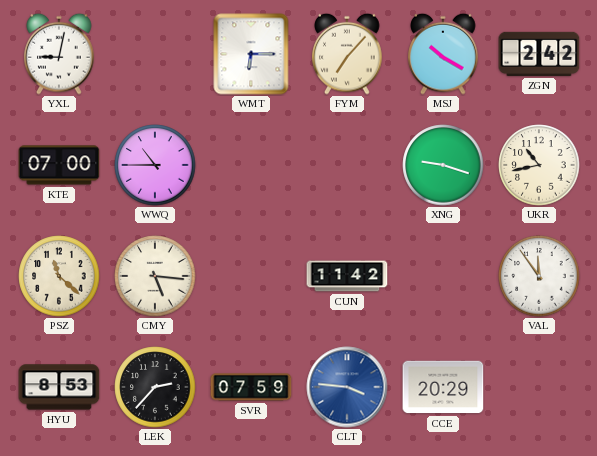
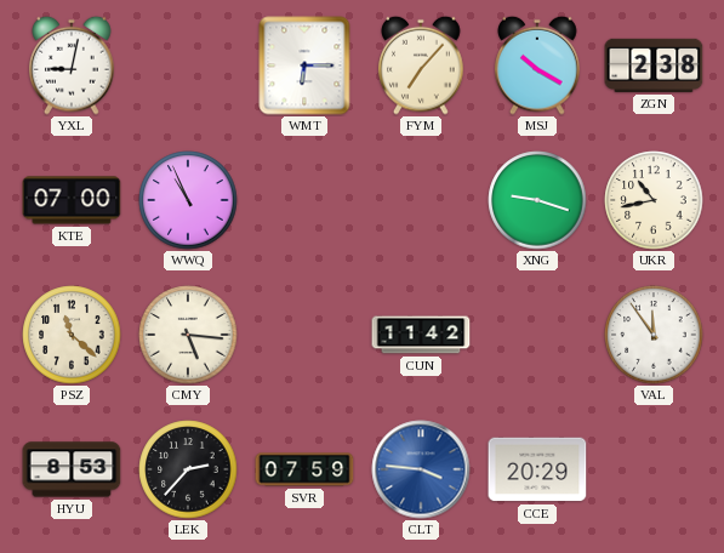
ZGN: 2:42 -> 2:38
WWQ: 10:45 -> 10:56
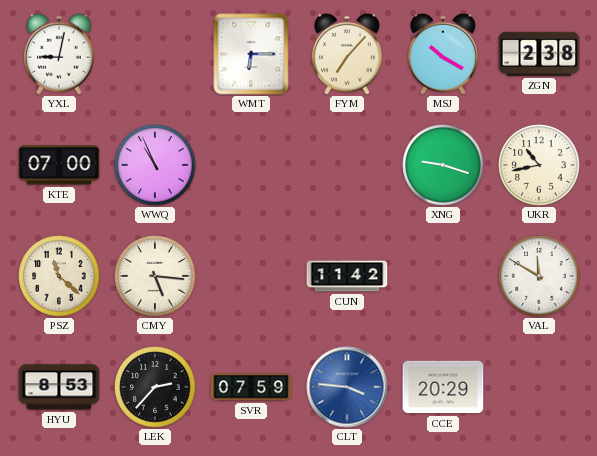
VAL: 11:54 -> 11:50
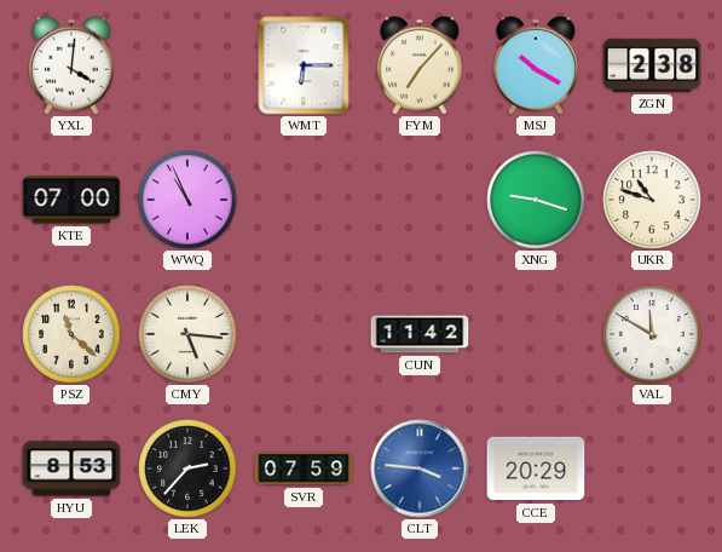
YXL: 9:02 -> 4:01
UKR: 10:43 -> 10:48
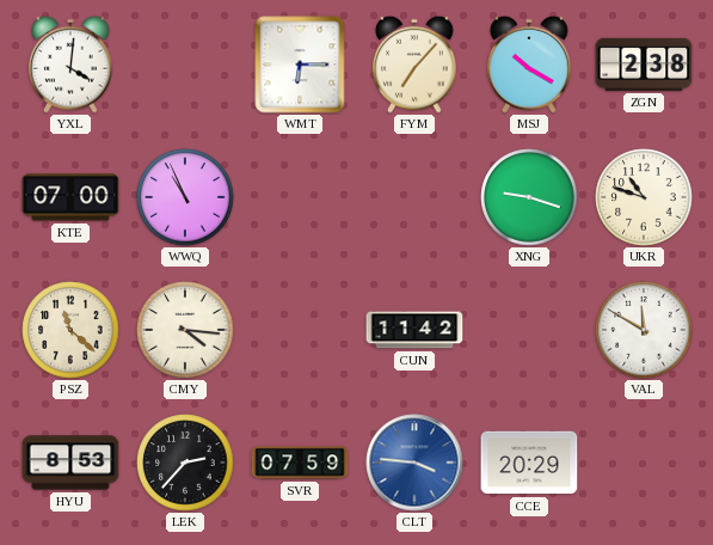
CMY: 5:16 -> 4:16
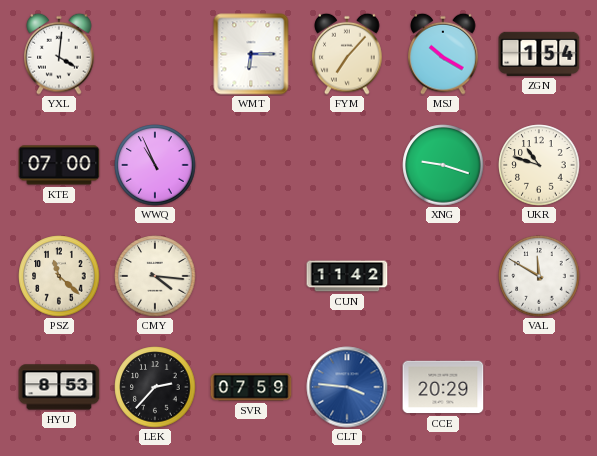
ZGN: 2:38 -> 1:54
